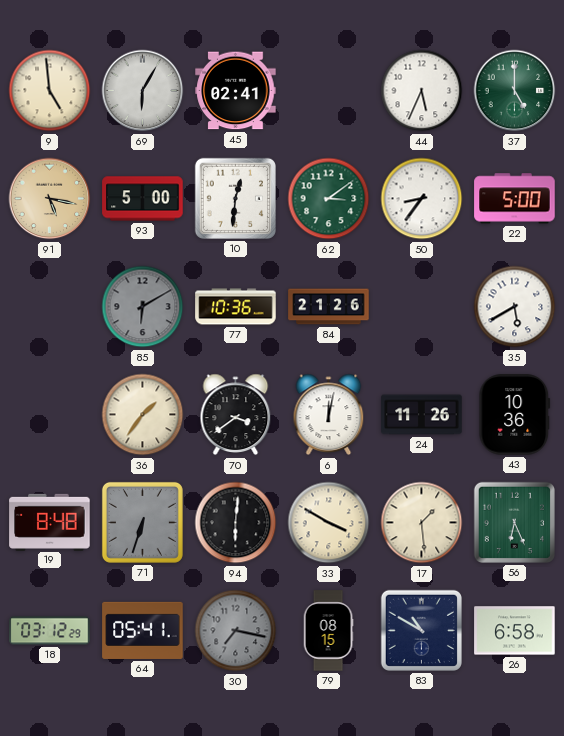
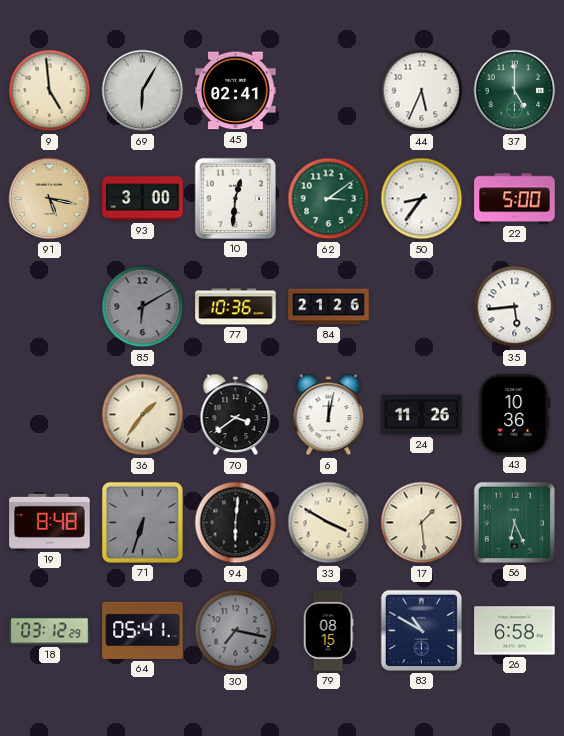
93: 5:00 -> 3:00
35: 5:40 -> 5:44
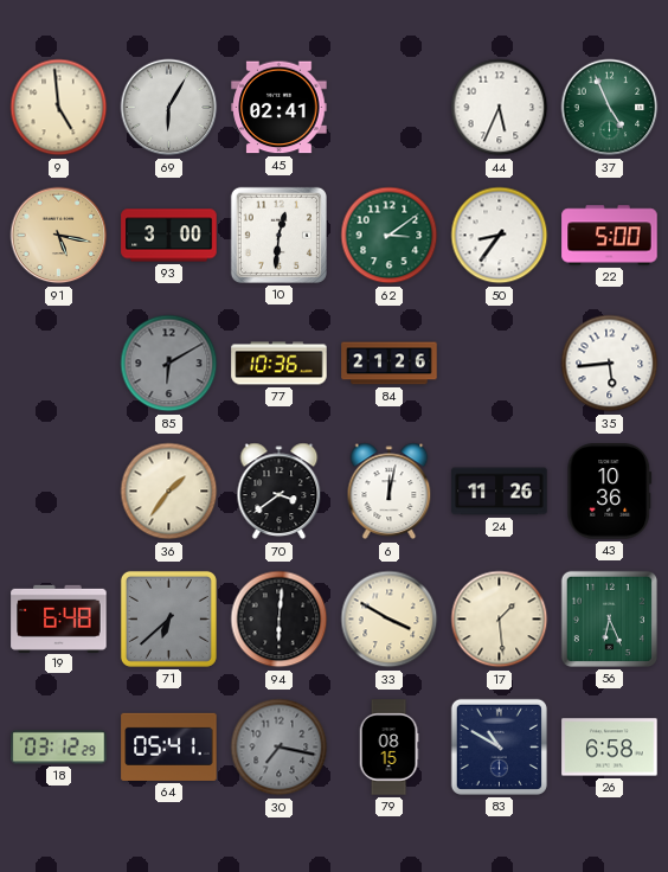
37: 5:00 -> 4:56
19: 8:48 -> 6:48
71: 6:33 -> 6:38
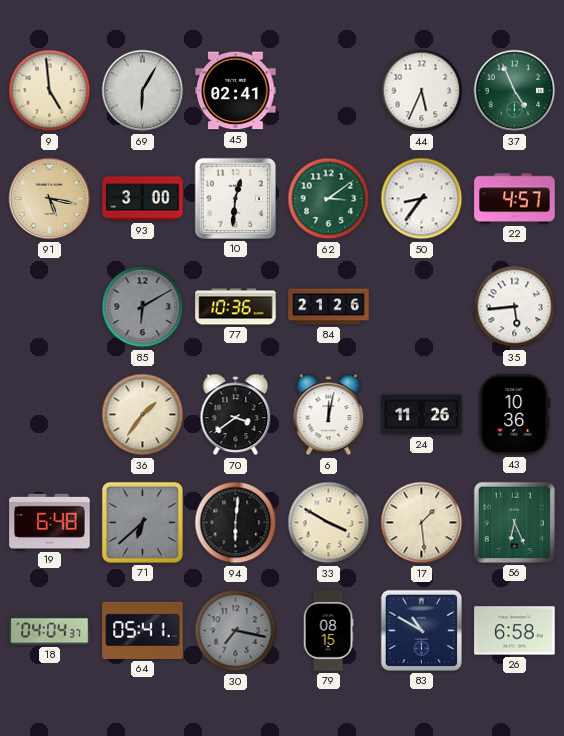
22: 5:00 -> 4:57
18: 03:12 -> 04:04
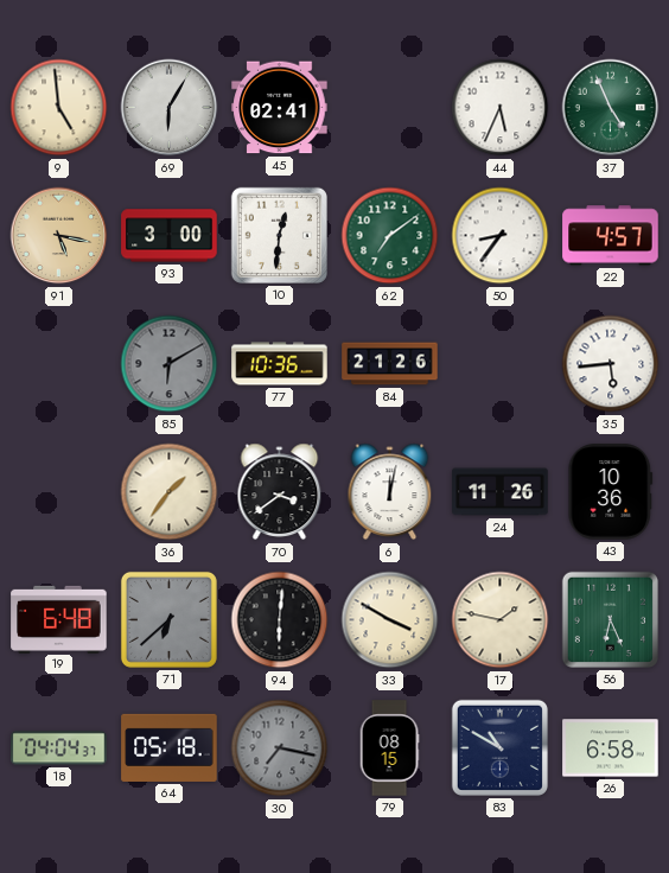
62: 3:09 -> 7:09
17: 1:29 -> 1:47
64: 05:41 -> 05:18
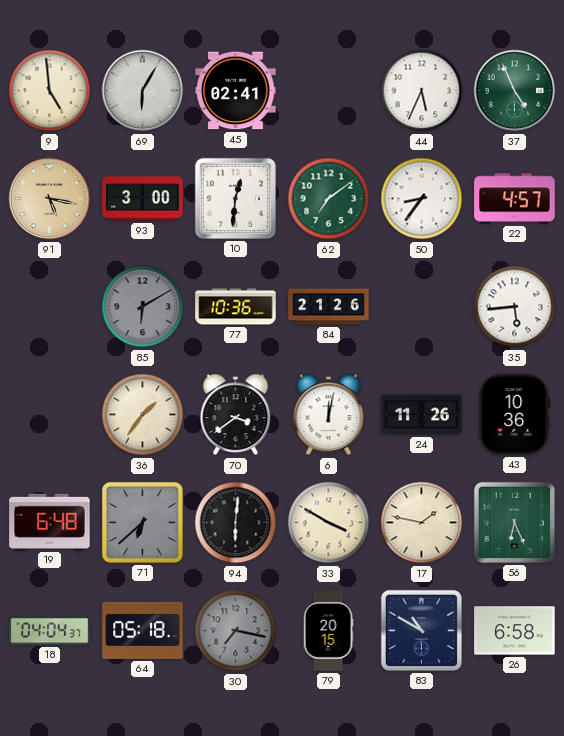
79: 08:15 -> 20:15
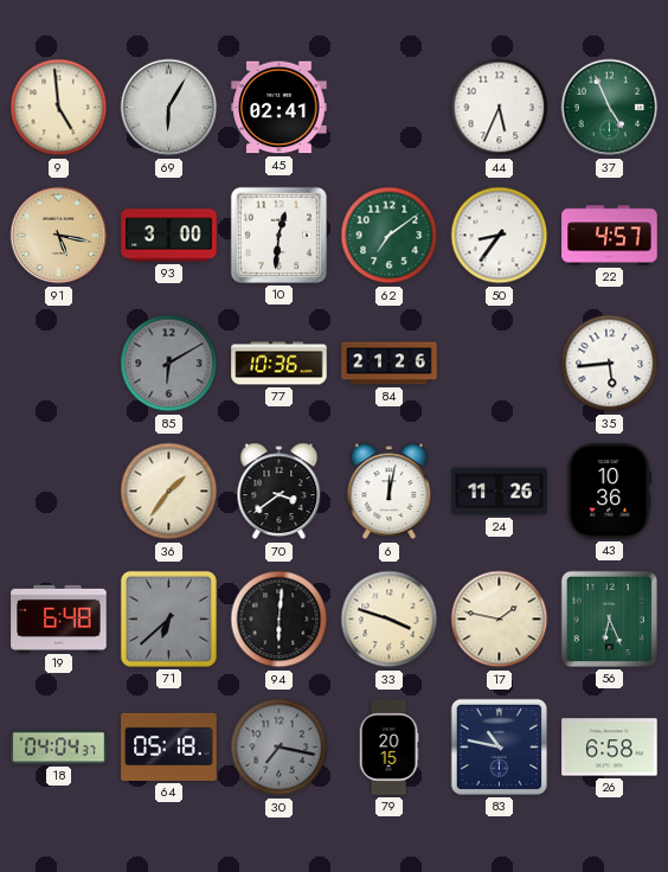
33: 3:50 -> 3:48
83: 10:50 -> 10:47
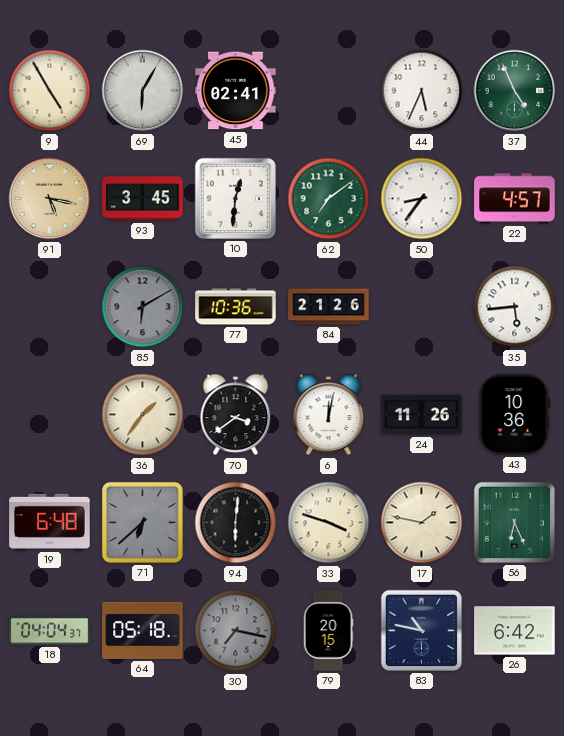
9: 4:59 -> 4:55
93: 3:00 -> 3:45
26: 6:58 -> 6:42
